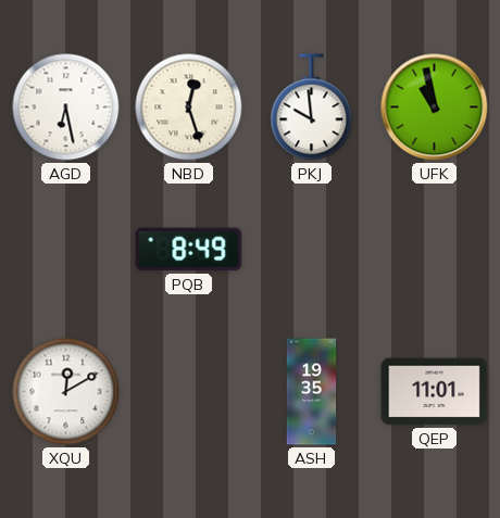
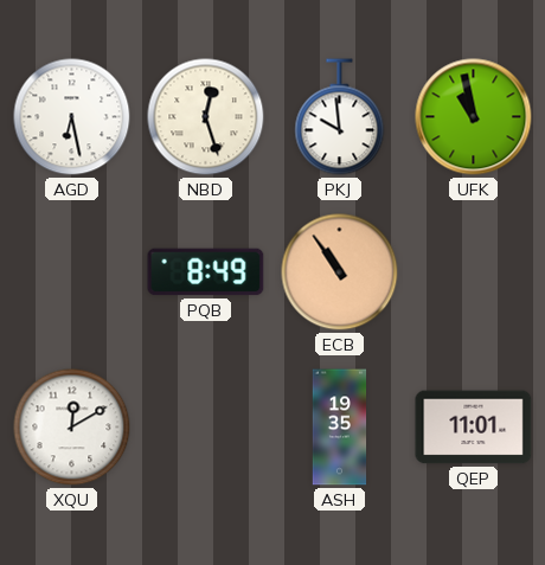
ECB: none -> 10:54
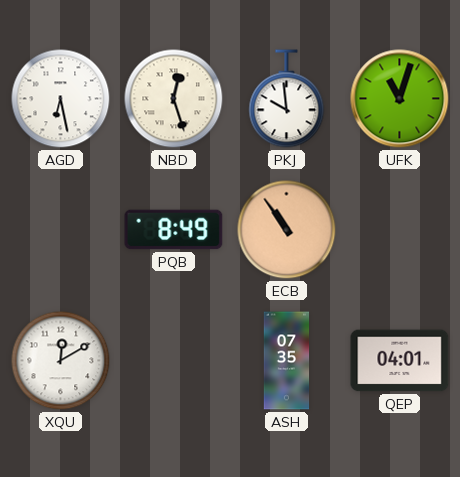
UFK: 10:58 -> 11:03
ASH: 19:35 -> 07:35
QEP: 11:01 -> 04:01
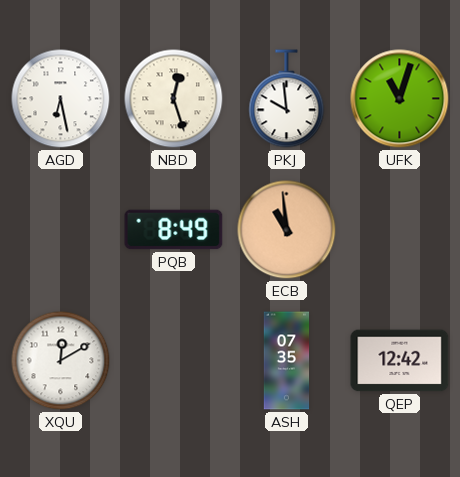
ECB: 10:54 -> 10:59
QEP: 04:01 -> 12:42
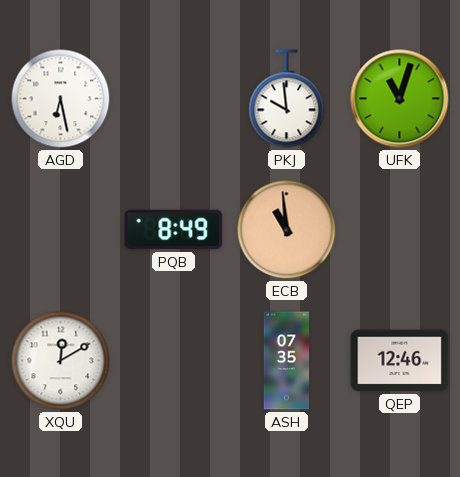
NBD: 12:27 -> none
QEP: 12:42 -> 12:46
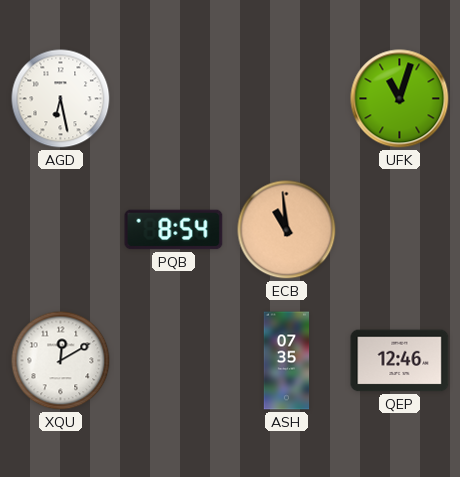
PKJ: 9:59 -> none
PQB: 8:49 -> 8:54
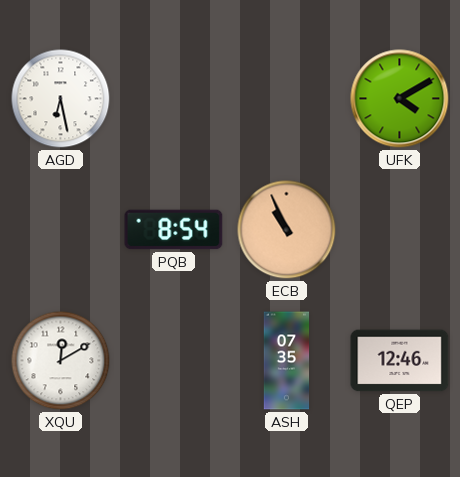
UFK: 11:03 -> 4:10
ECB: 10:59 -> 10:56
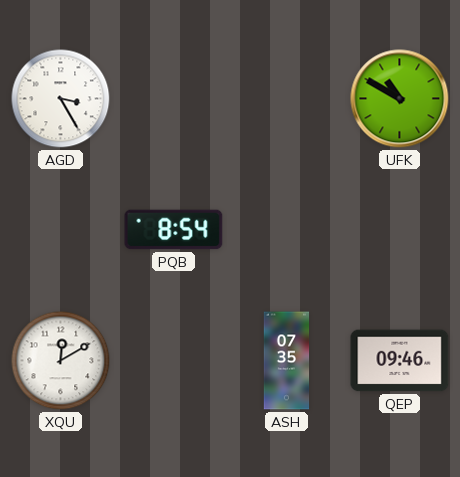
AGD: 6:28 -> 3:25
UFK: 4:10 -> 10:50
ECB: 10:56 -> none
QEP: 12:46 -> 09:46
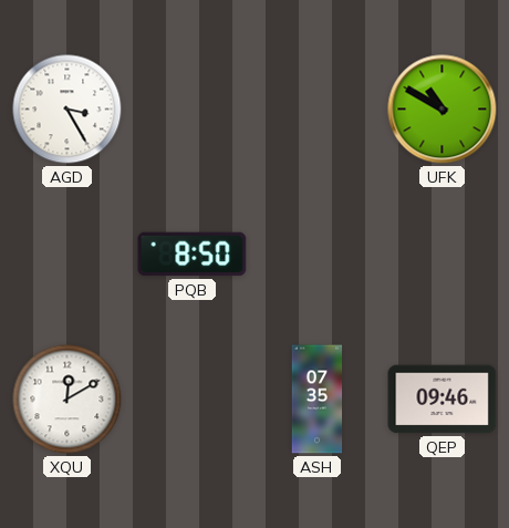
PQB: 8:54 -> 8:50
